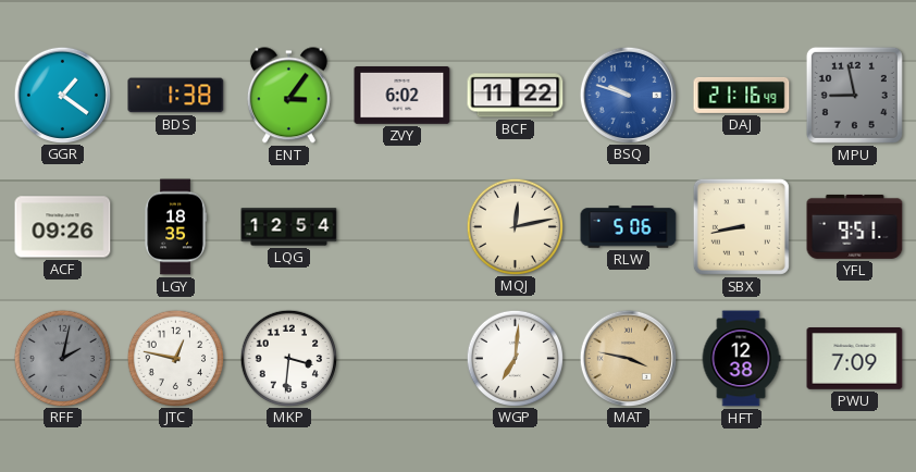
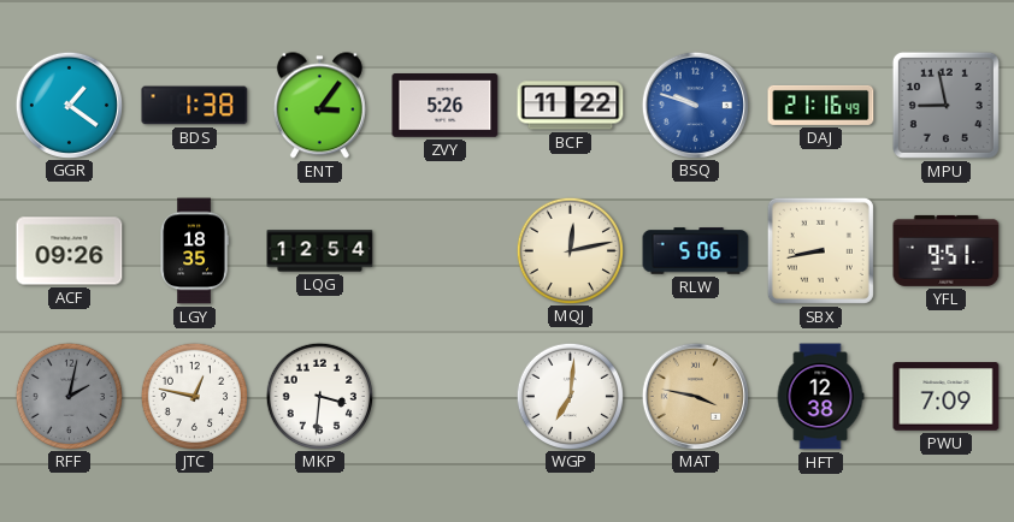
ZVY: 6:02 -> 5:26
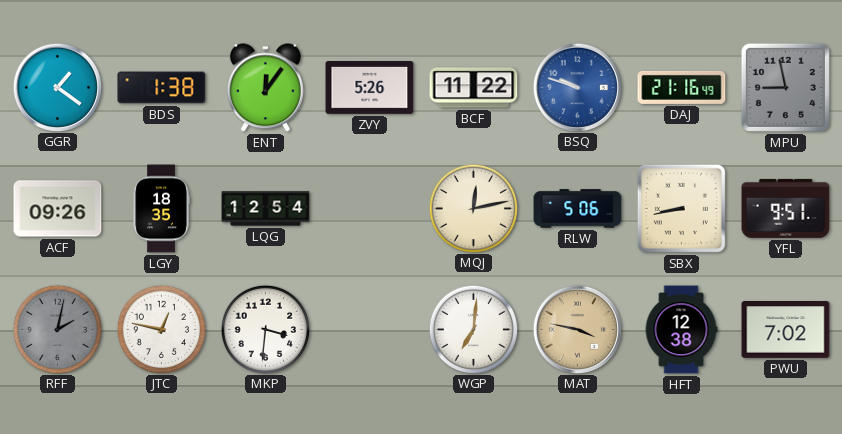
ENT: 3:06 -> 12:06
PWU: 7:09 -> 7:02
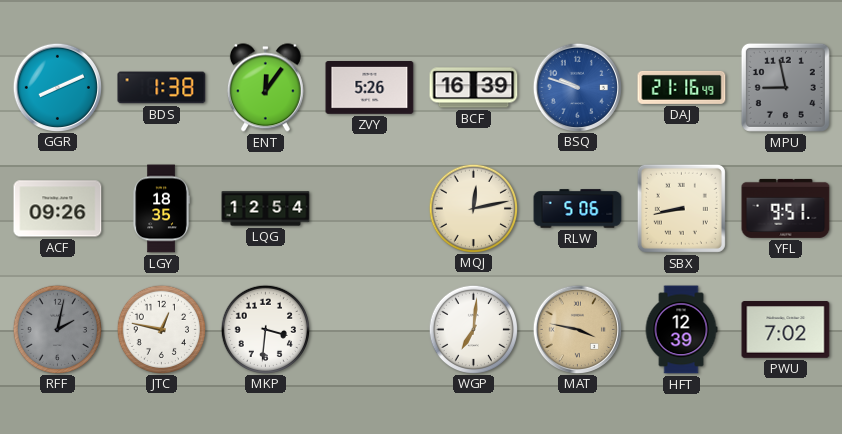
GGR: 1:21 -> 8:11
BCF: 11:22 -> 16:39
HFT: 12:38 -> 12:39
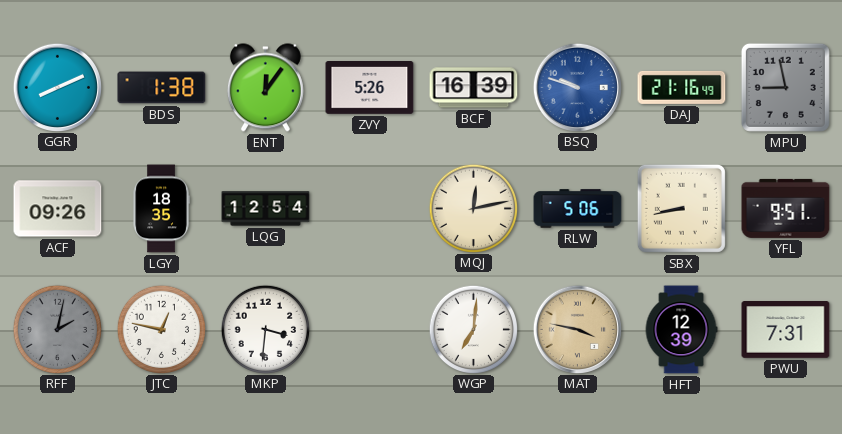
PWU: 7:02 -> 7:31
